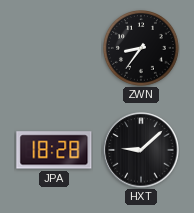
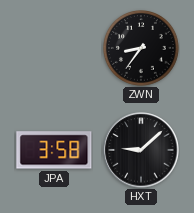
JPA: 18:28 -> 3:58
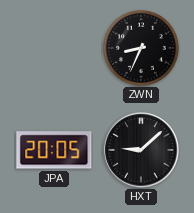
ZWN: 8:36 -> 8:34
JPA: 3:58 -> 20:05
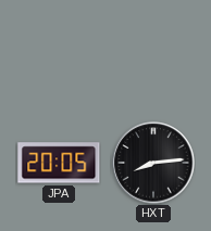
ZWN: 8:34 -> none
HXT: 9:08 -> 8:14
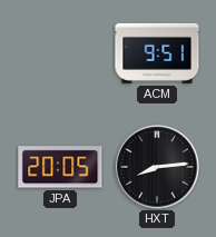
ACM: none -> 9:51
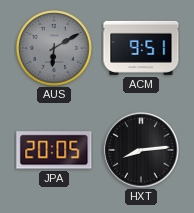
AUS: none -> 6:10
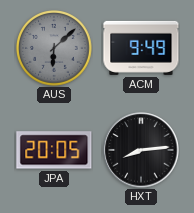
AUS: 6:10 -> 6:08
ACM: 9:51 -> 9:49
